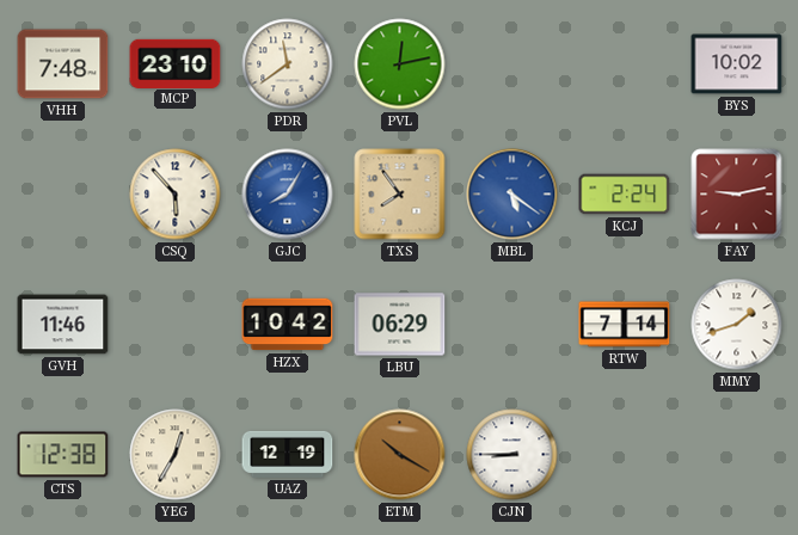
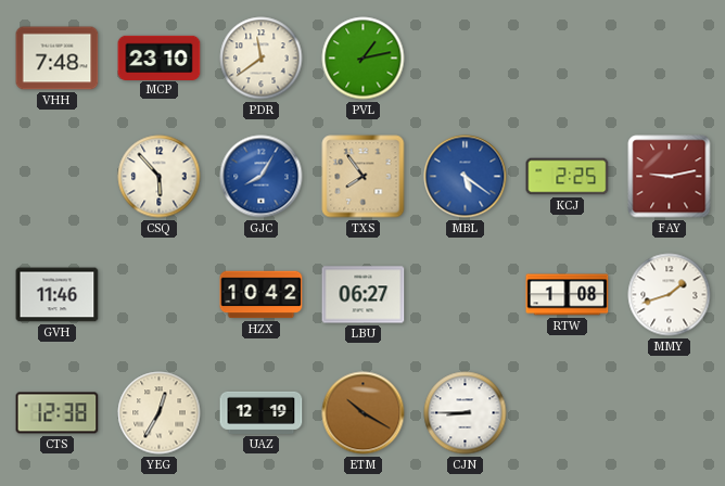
PVL: 12:13 -> 1:13
BYS: 10:02 -> none
KCJ: 2:24 -> 2:25
LBU: 06:29 -> 06:27
RTW: 7:14 -> 1:08
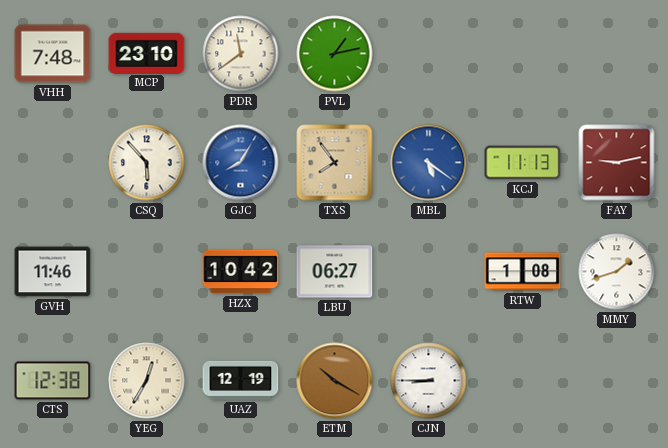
KCJ: 2:25 -> 11:13
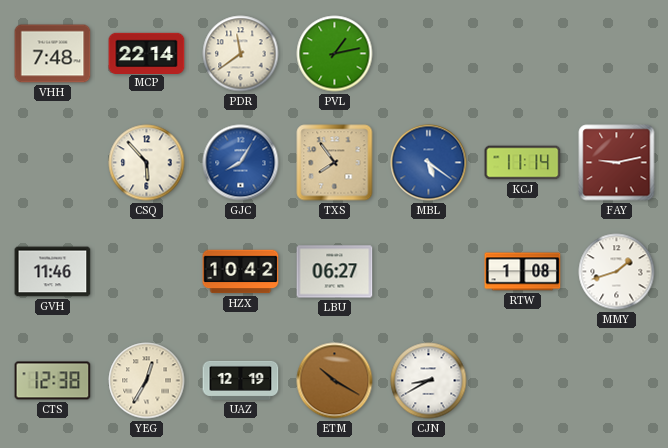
MCP: 23:10 -> 22:14
KCJ: 11:13 -> 11:14
CJN: 8:45 -> 8:40
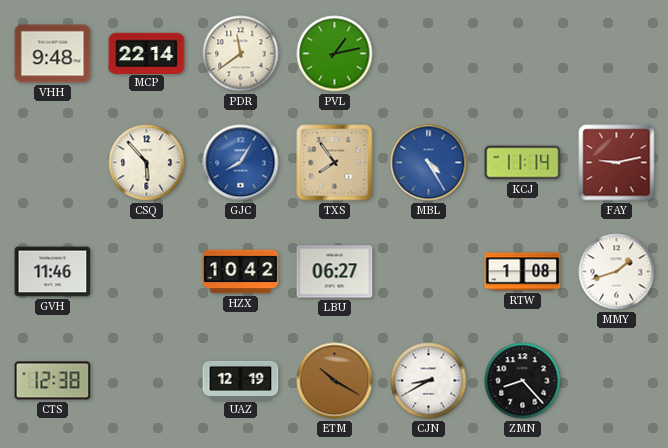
VHH: 7:48 -> 9:48
MBL: 5:21 -> 4:25
YEG: 12:35 -> none
ZMN: none -> 8:23
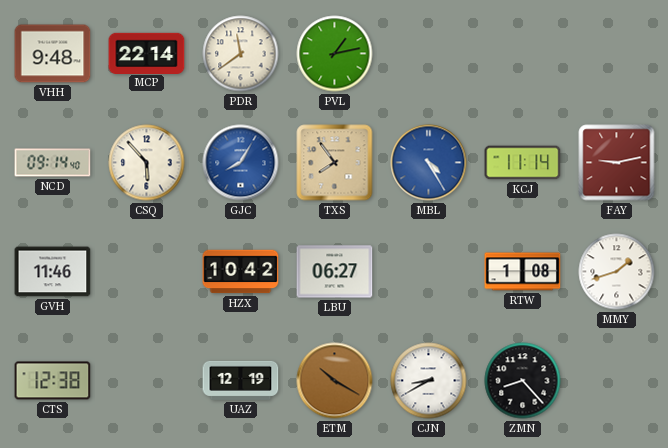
NCD: none -> 09:14
